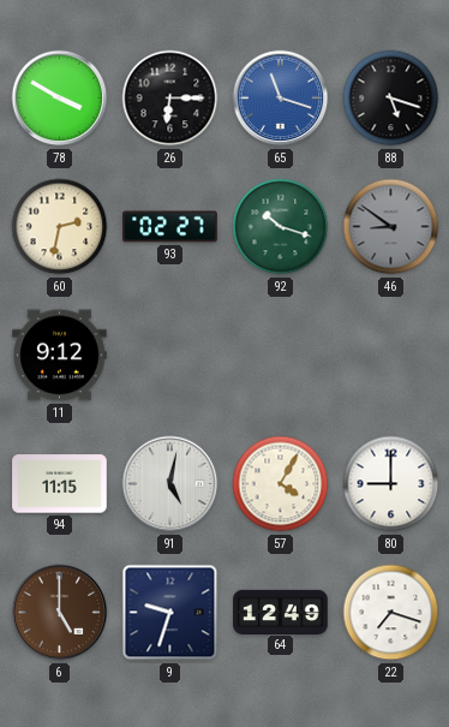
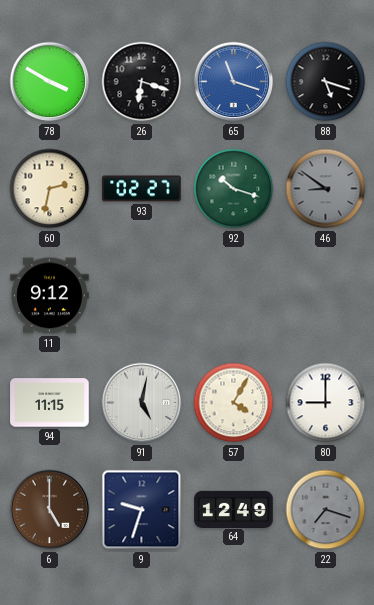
26: 6:15 -> 6:18
22 dial: white -> grey
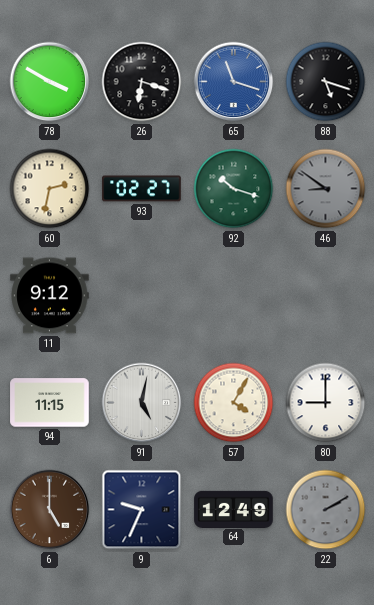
9: 9:33 -> 9:34
22: 7:18 -> 2:10
